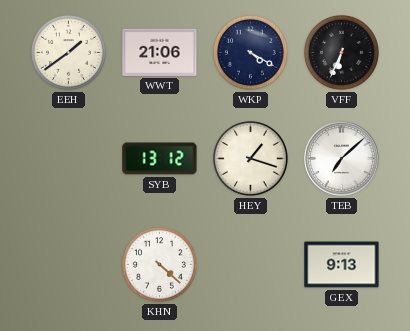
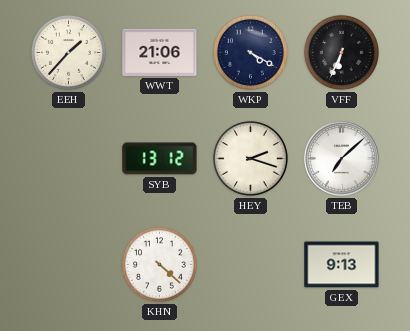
EEH: 1:39 -> 1:37
HEY: 1:18 -> 2:18
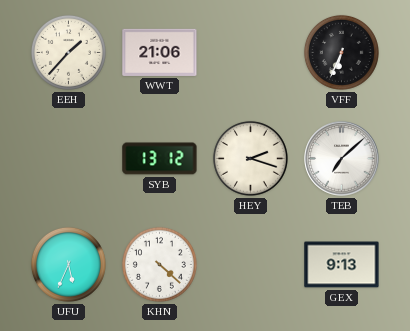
WKP: 4:20 -> none
UFU: none -> 5:34
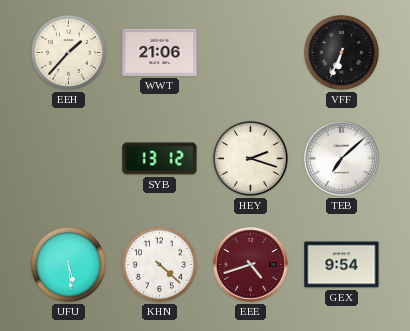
UFU: 5:34 -> 5:29
EEE: none -> 4:42
GEX: 9:13 -> 9:54
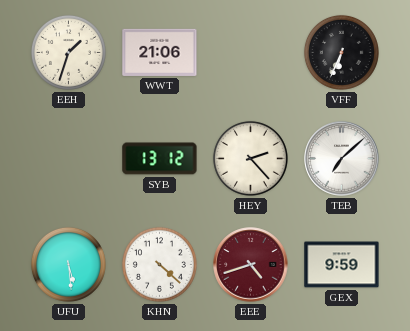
EEH: 1:37 -> 1:33
HEY: 2:18 -> 2:23
GEX: 9:54 -> 9:59
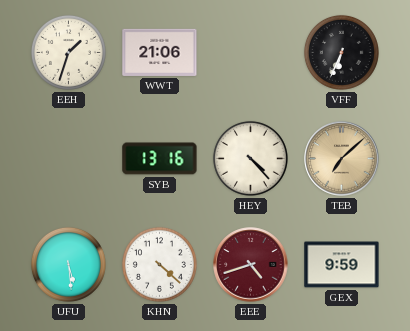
SYB: 13:12 -> 13:16
HEY: 2:23 -> 4:23
TEB dial: white -> champagne
